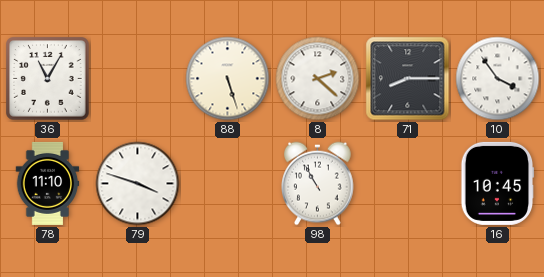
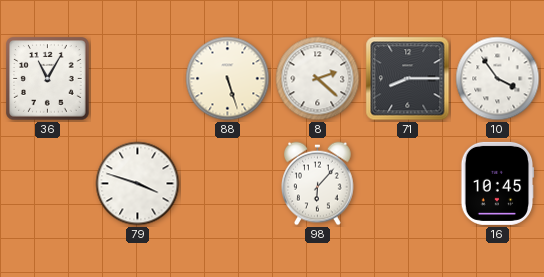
78: 11:10 -> none
98: 10:55 -> 6:07
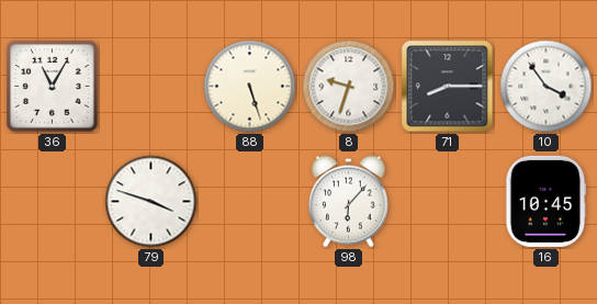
8: 2:22 -> 9:33
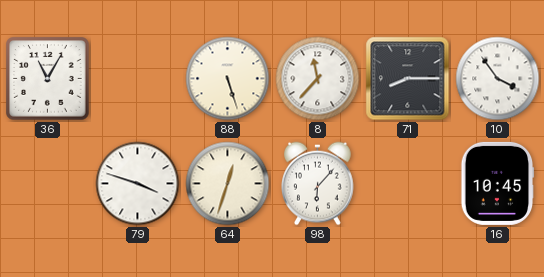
8: 9:33 -> 11:37
64: none -> 12:33
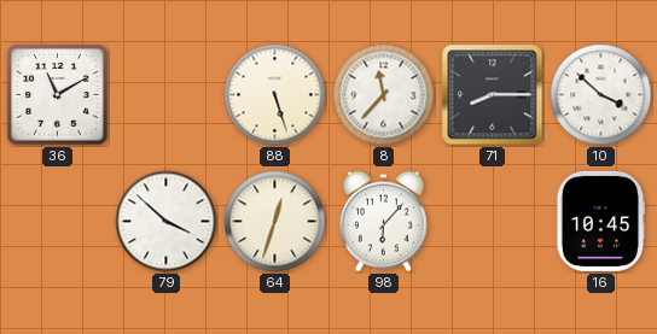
36: 11:05 -> 11:10
10: 3:54 -> 3:52
79: 3:48 -> 3:52
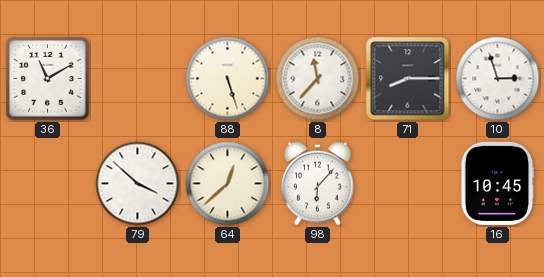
10: 3:52 -> 2:57
64: 12:33 -> 12:38
